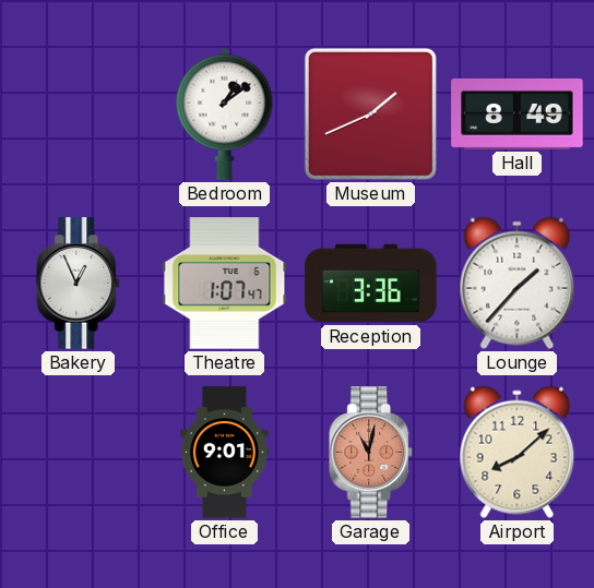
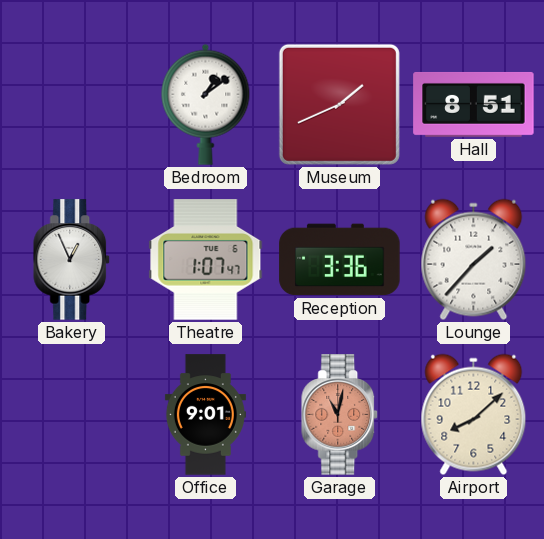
Hall: 8:49 -> 8:51
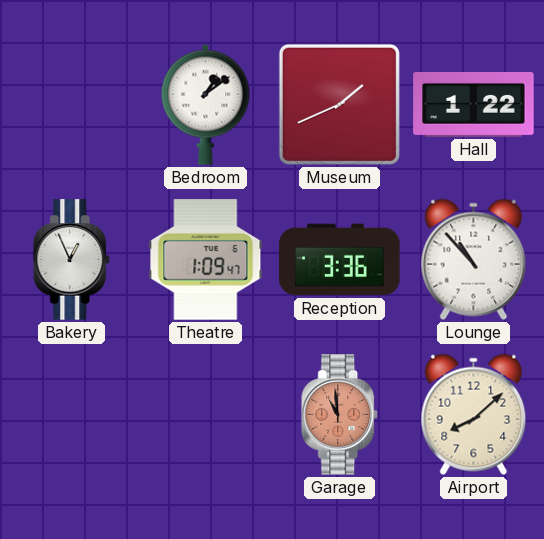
Hall: 8:51 -> 1:22
Theatre: 1:07 -> 1:09
Lounge: 1:37 -> 10:53
Office: 9:01 -> none
Garage: 11:02 -> 10:59
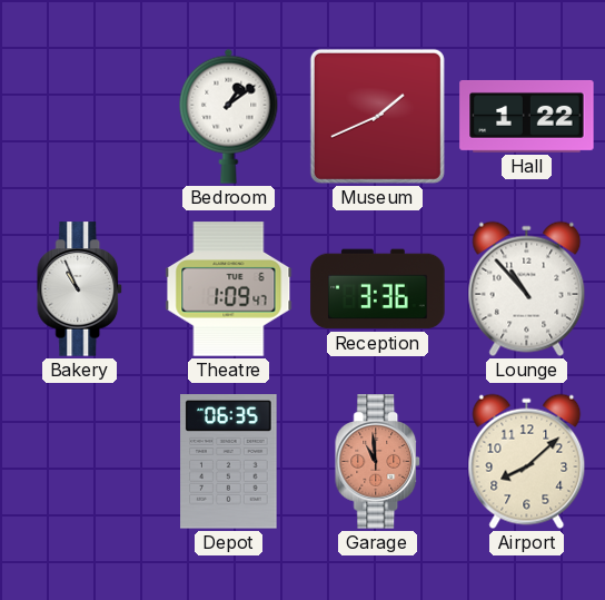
Bakery: 12:56 -> 10:56
Depot: none -> 06:35
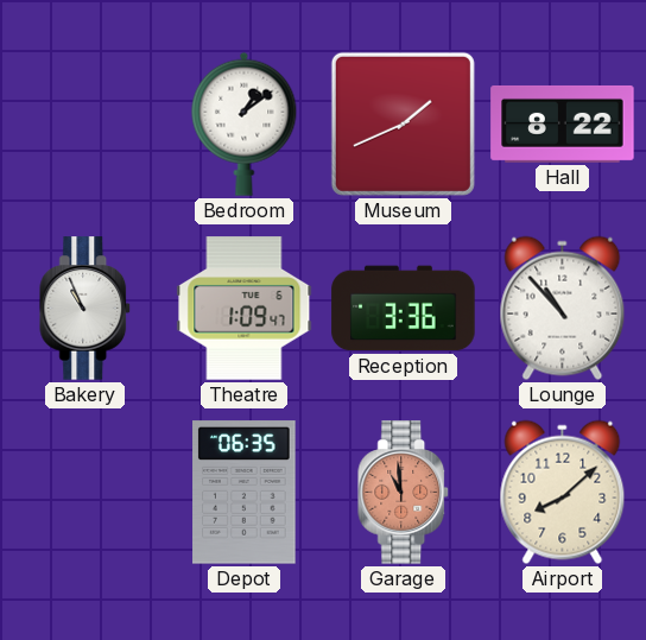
Hall: 1:22 -> 8:22
